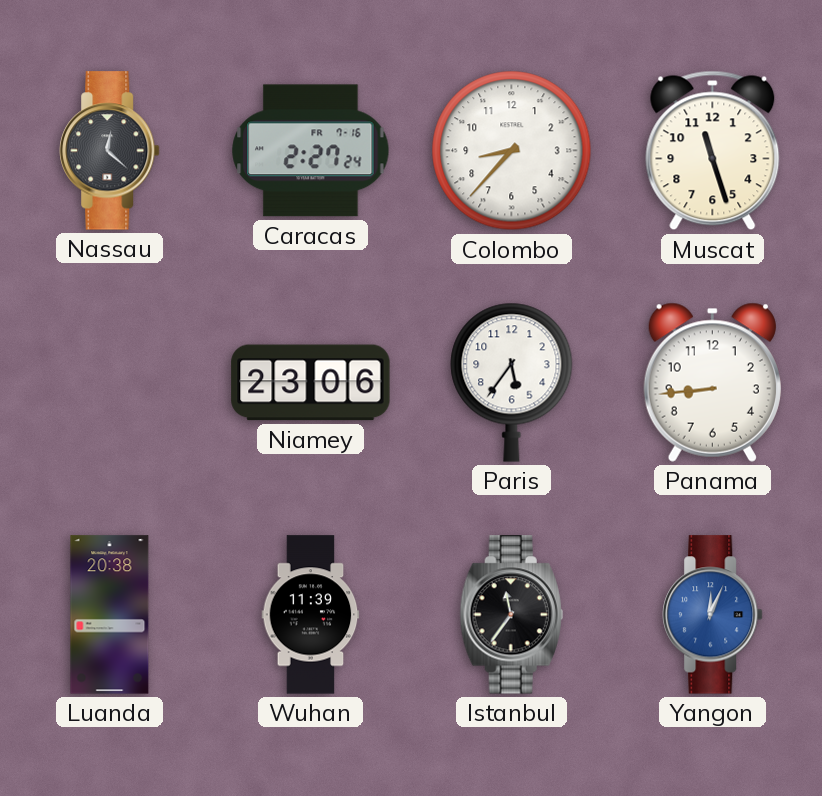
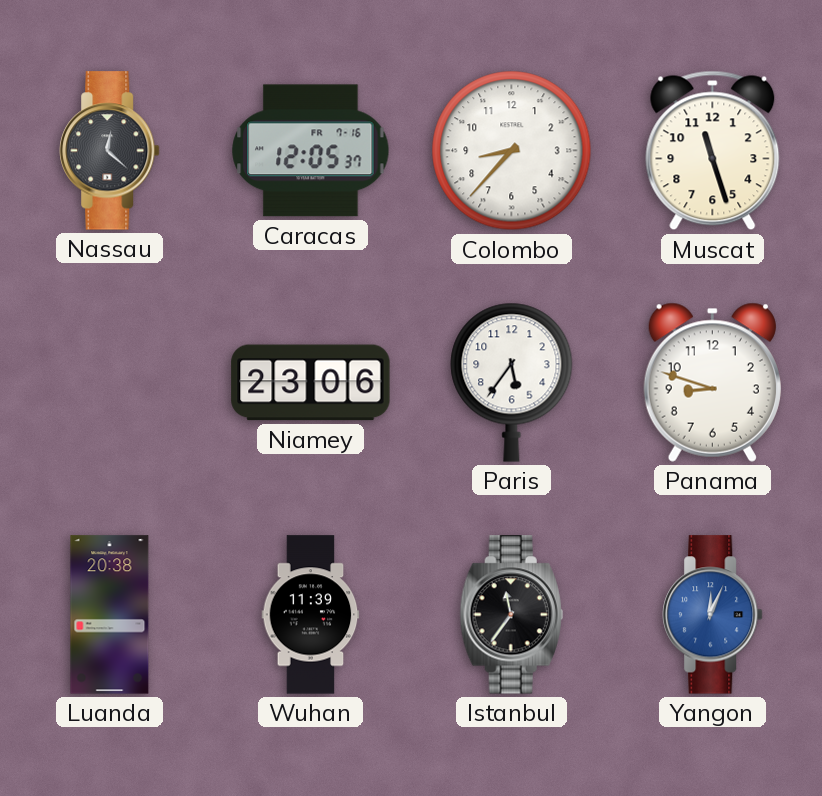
Caracas: 2:27 -> 12:05
Panama: 8:44 -> 8:48
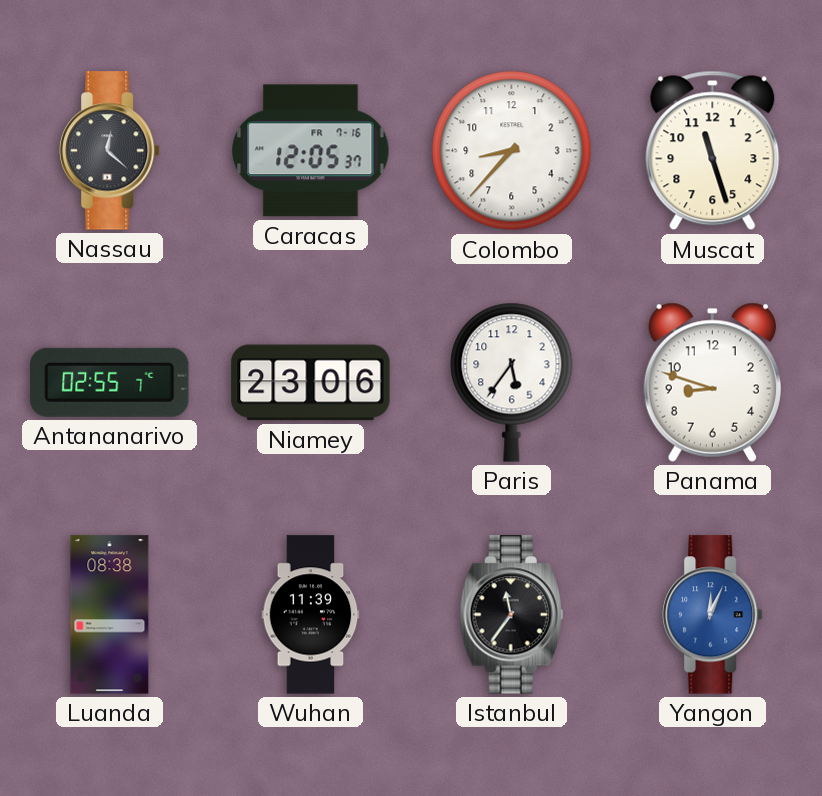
Antananarivo: none -> 02:55
Luanda: 20:38 -> 08:38
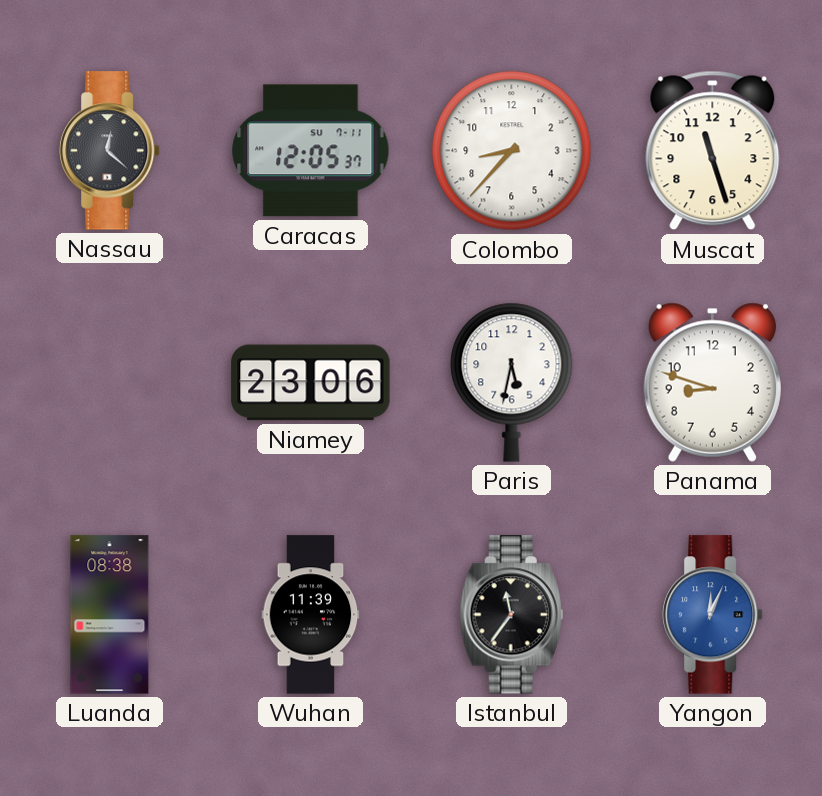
Caracas date: FR 7-16 -> SU 7-11
Antananarivo: 02:55 -> none
Paris: 5:36 -> 5:32
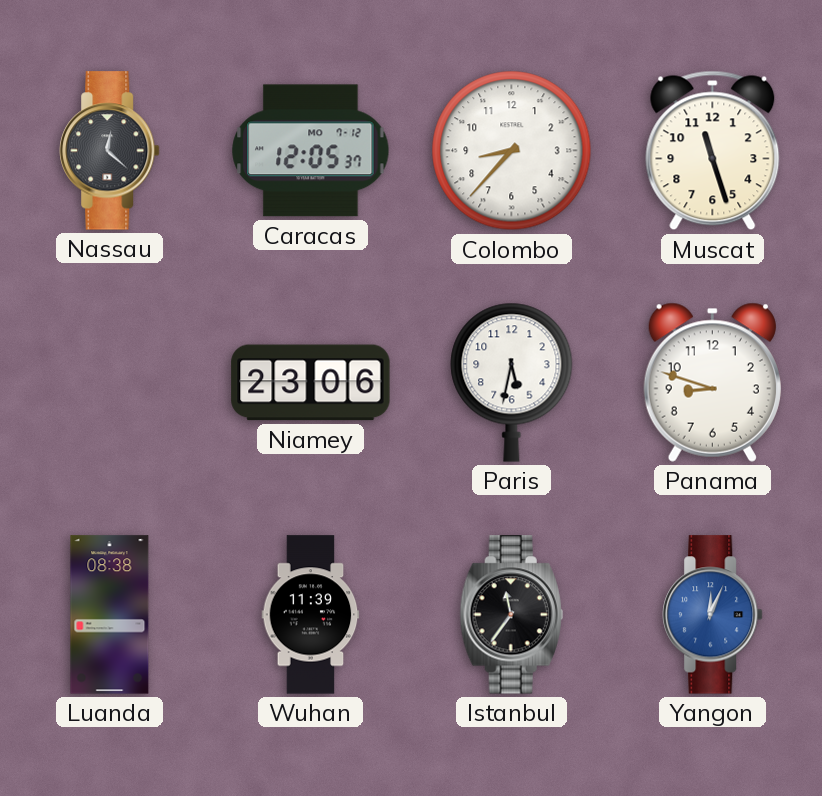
Caracas date: SU 7-11 -> MO 7-12
